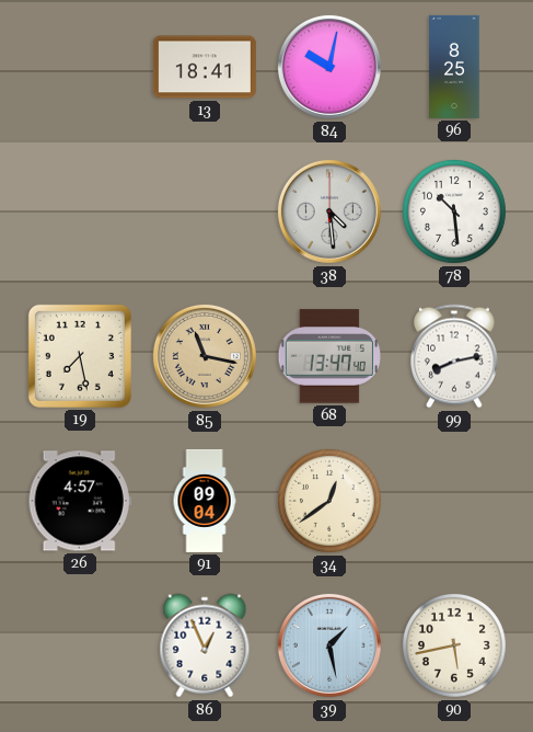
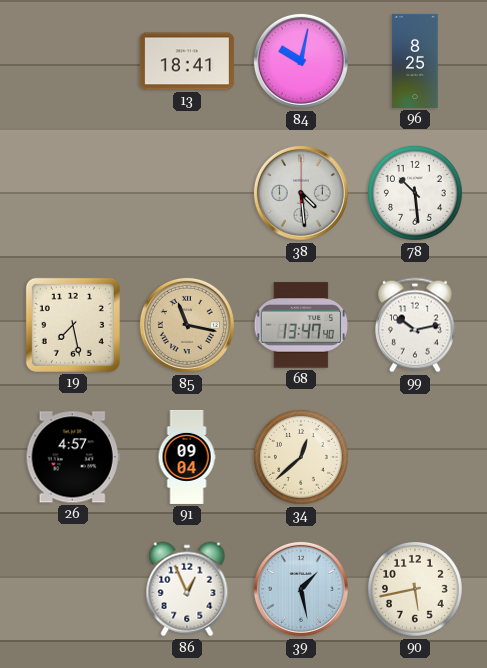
99: 8:13 -> 10:13
34: 12:39 -> 12:38
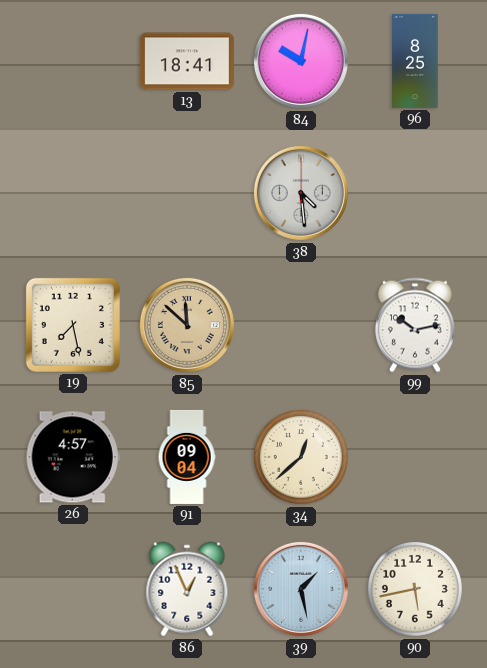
78: 10:29 -> none
85: 11:17 -> 11:52
68: 13:47 -> none
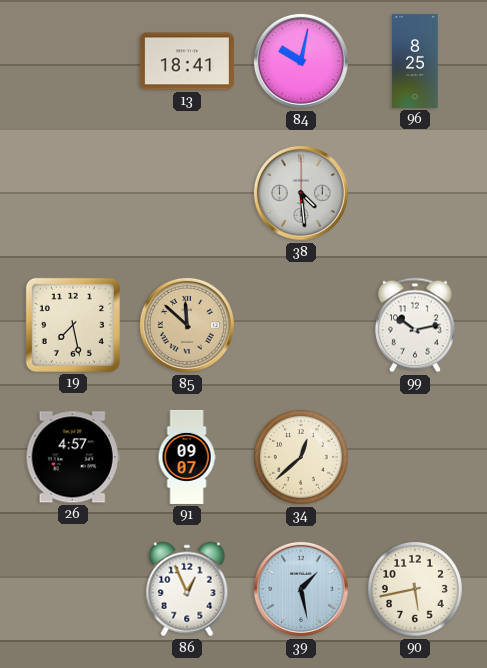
91: 09:04 -> 09:07
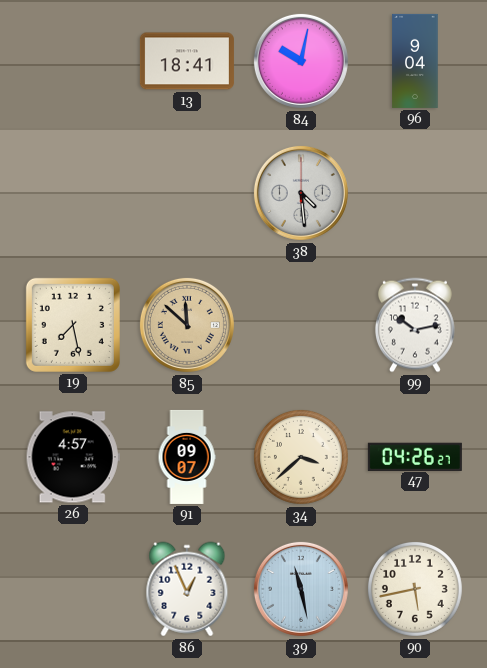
96: 8:25 -> 9:04
34: 12:38 -> 3:38
47: none -> 04:26
39: 1:28 -> 11:28
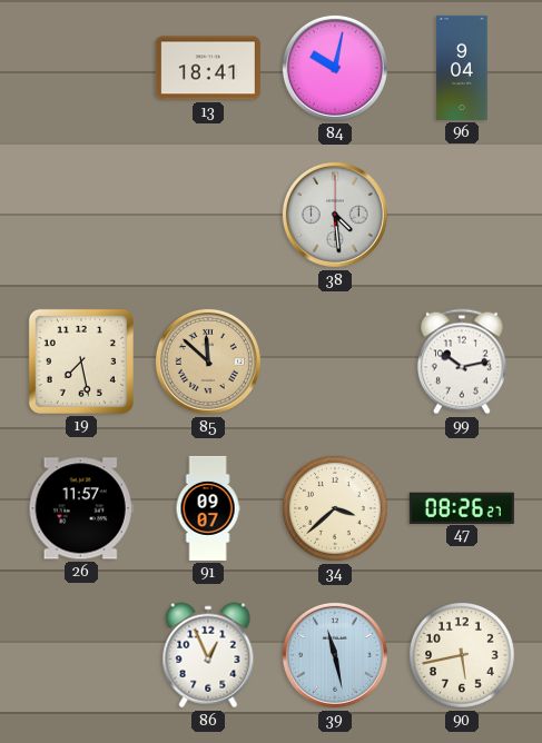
26: 4:57 -> 11:57
47: 04:26 -> 08:26
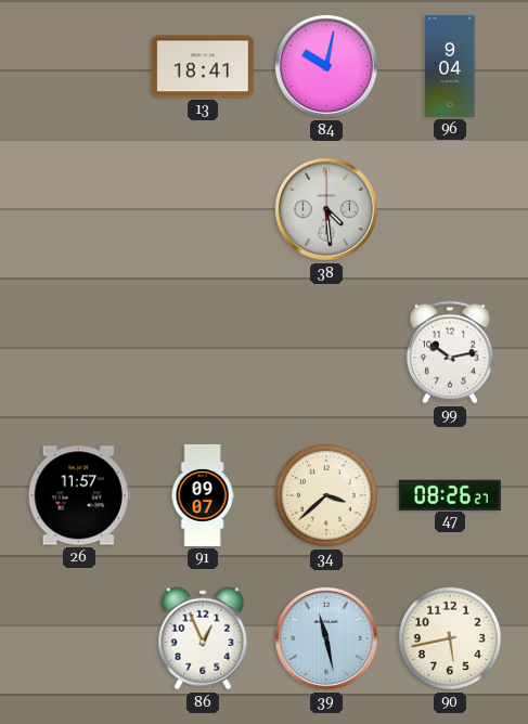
19: 7:28 -> none
85: 11:52 -> none
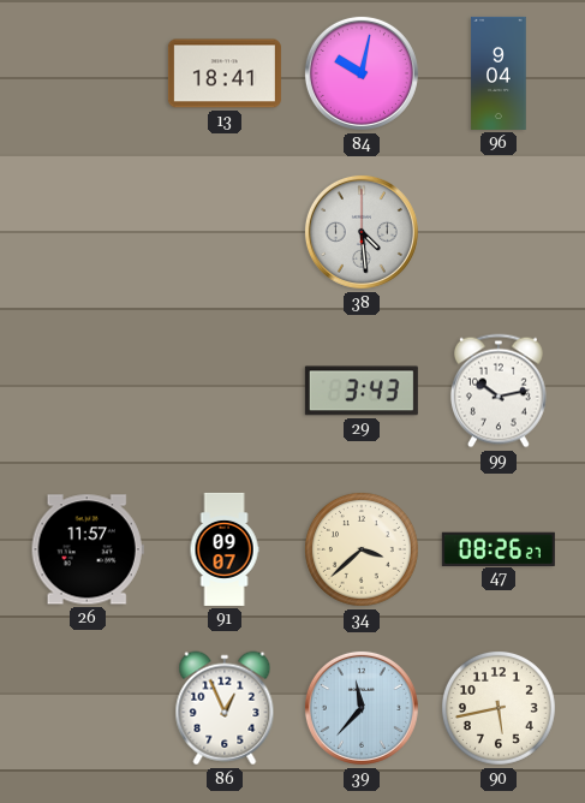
29: none -> 3:43
39: 11:28 -> 11:37
